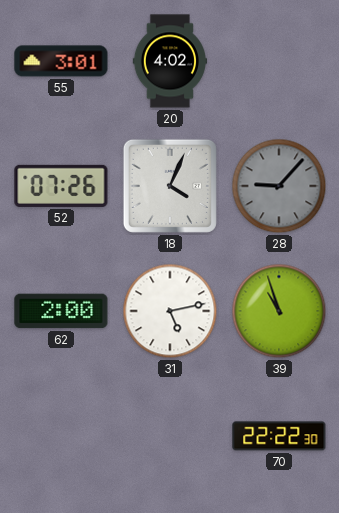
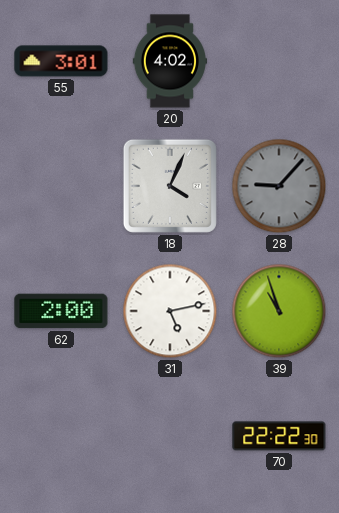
52: 07:26 -> none
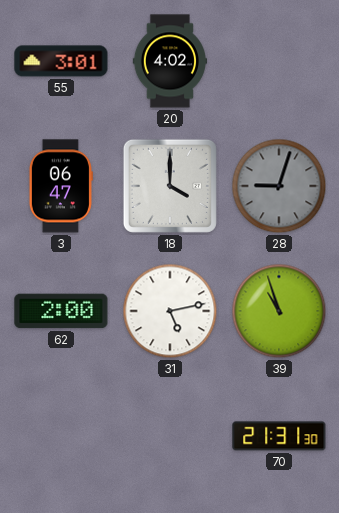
3: none -> 06:47
18: 4:04 -> 4:00
28: 9:07 -> 9:03
70: 22:22 -> 21:31
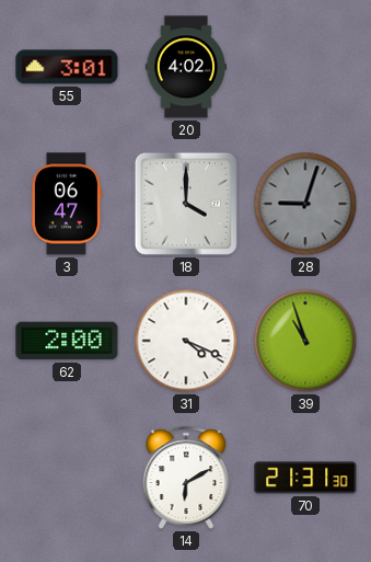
31: 5:13 -> 4:19
14: none -> 6:10
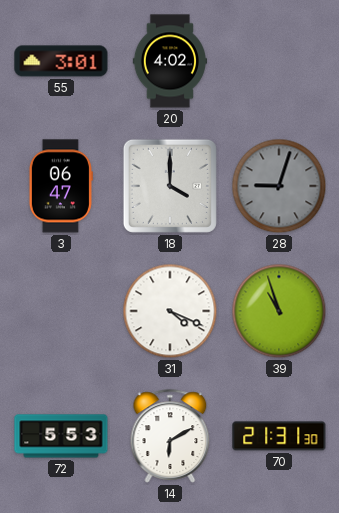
62: 2:00 -> none
72: none -> 5:53
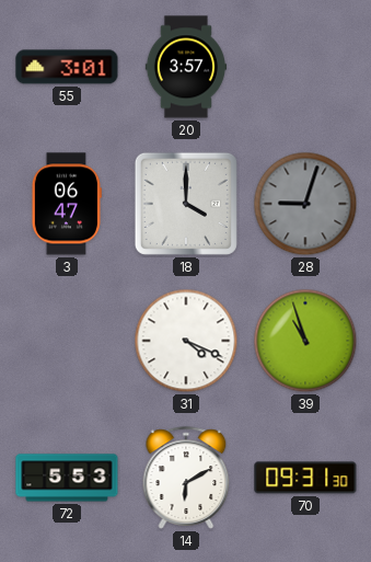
20: 4:02 -> 3:57
70: 21:31 -> 09:31
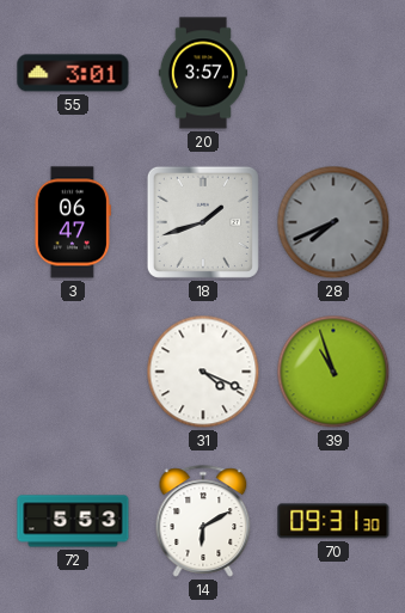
18: 4:00 -> 1:42
28: 9:03 -> 7:41
